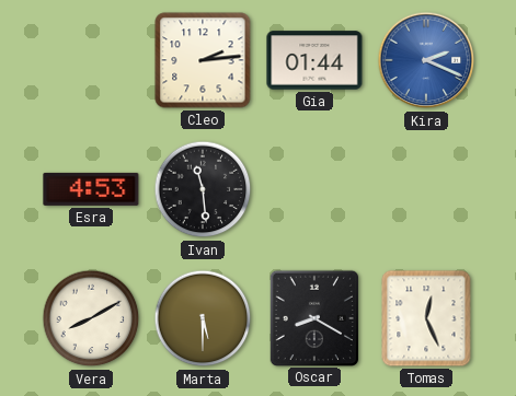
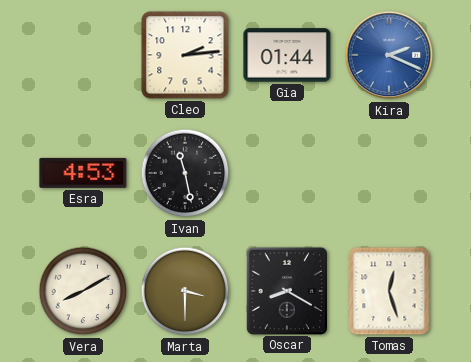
Ivan: 11:29 -> 11:28
Marta: 5:30 -> 3:30
Tomas: 12:26 -> 12:27
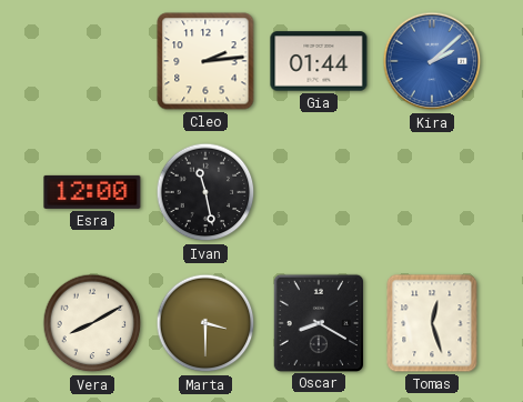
Kira: 2:19 -> 2:08
Esra: 4:53 -> 12:00
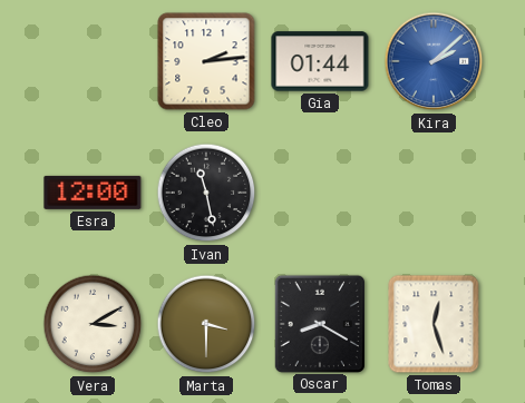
Vera: 8:10 -> 3:10
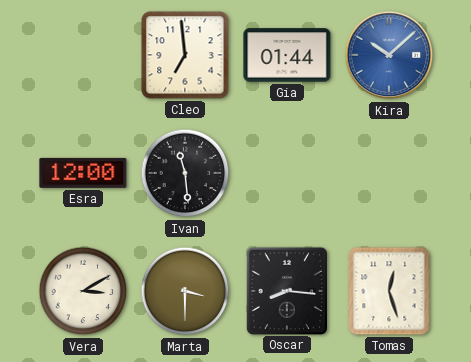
Cleo: 2:14 -> 6:59
Kira: 2:08 -> 10:08
Ivan: 11:28 -> 11:29
Oscar: 8:20 -> 8:16
